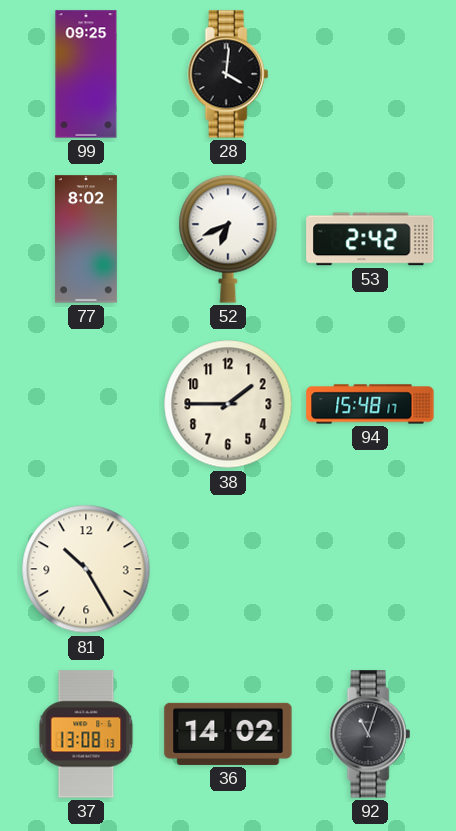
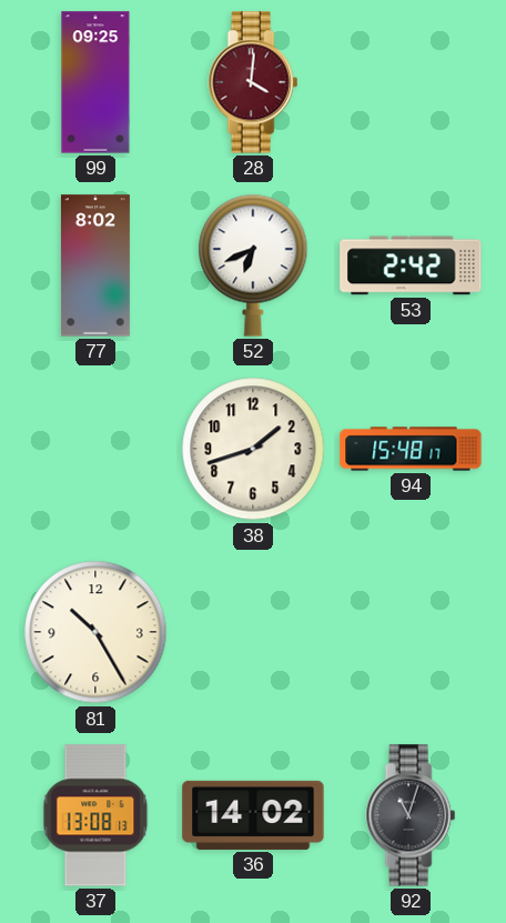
28 dial: black -> burgundy
38: 1:45 -> 1:42
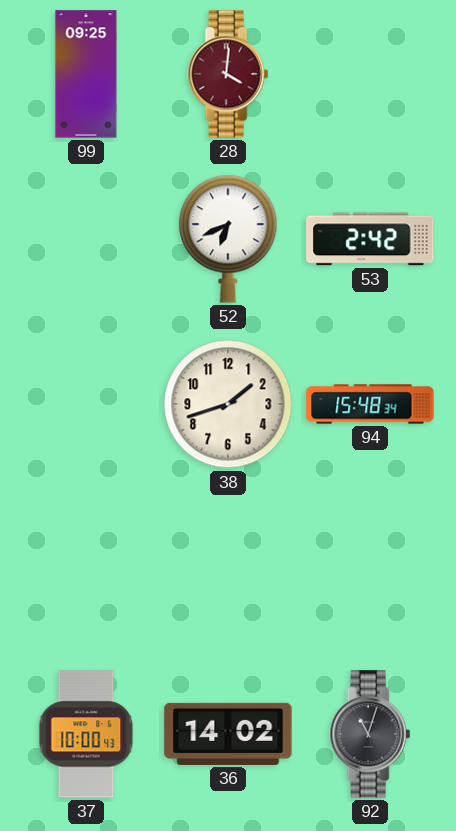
77: 8:02 -> none
94: 15:48:17 -> 15:48:34
81: 10:25 -> none
37: 13:08 -> 10:00
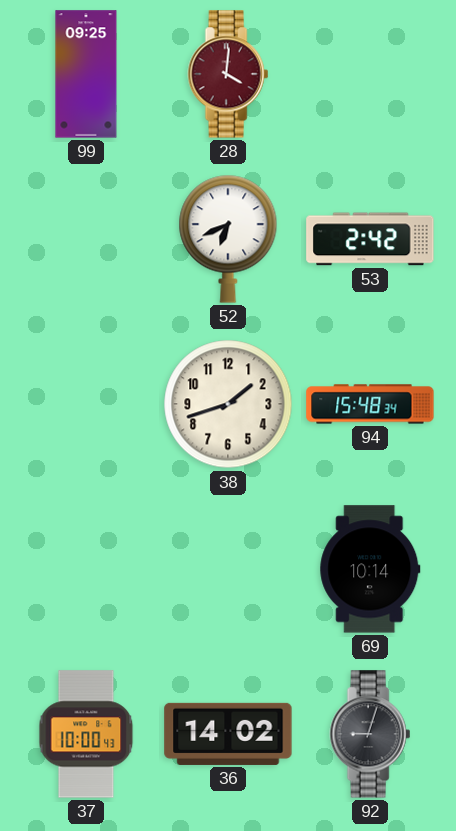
69: none -> 10:14
92: 11:03 -> 9:03
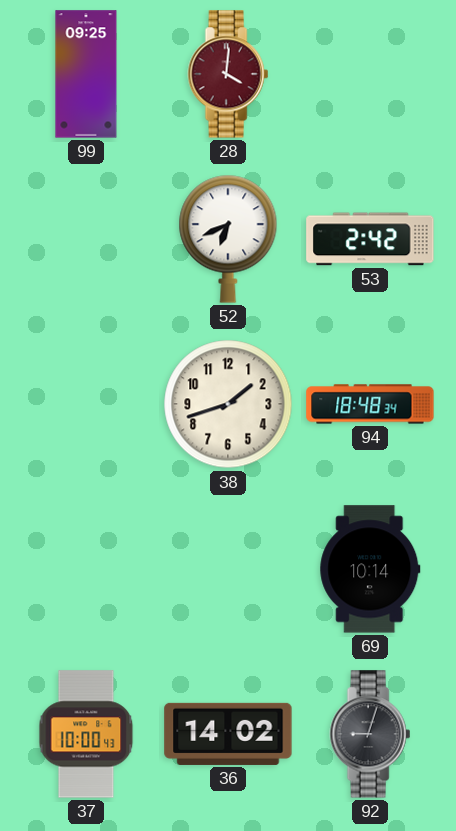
94: 15:48 -> 18:48
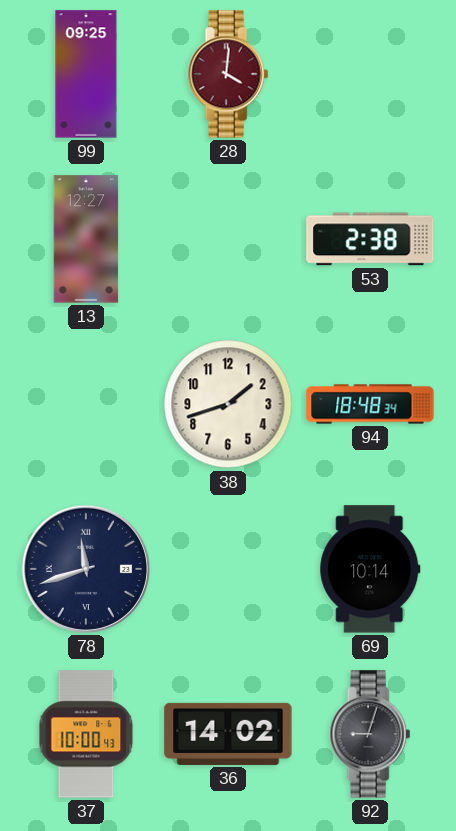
13: none -> 12:27
52: 6:41 -> none
53: 2:42 -> 2:38
78: none -> 11:42
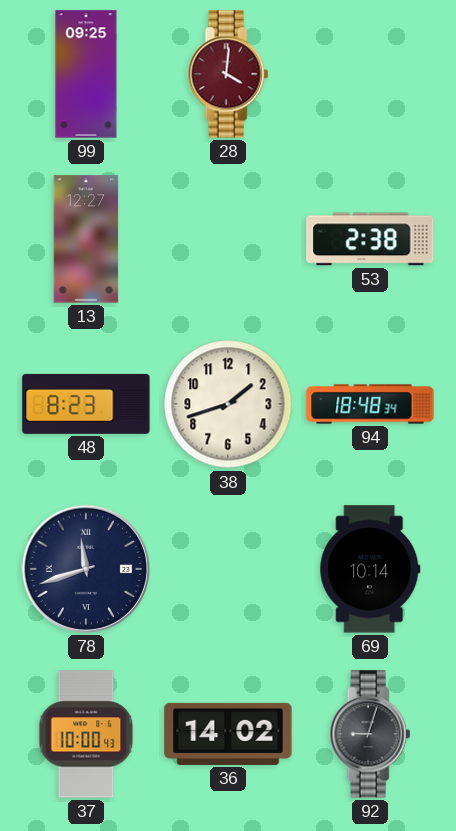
48: none -> 8:23
